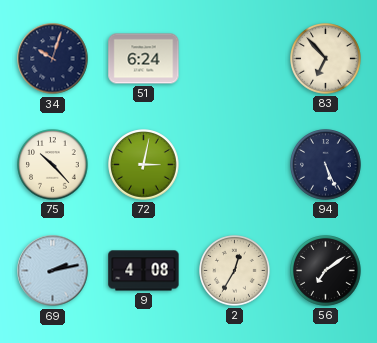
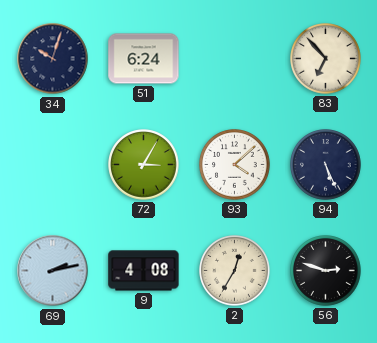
75: 10:23 -> none
72: 3:02 -> 3:05
93: none -> 4:08
56: 7:09 -> 2:48
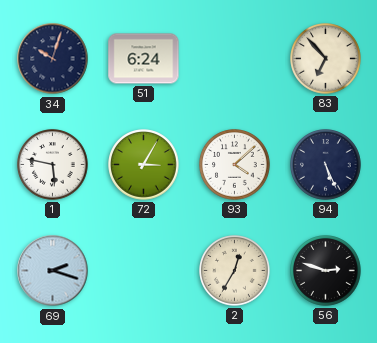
1: none -> 5:47
69: 2:13 -> 2:18
9: 4:08 -> none
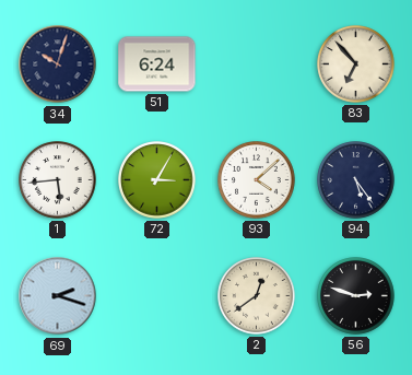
1: 5:47 -> 5:44
94: 5:26 -> 5:24
2: 12:35 -> 12:39
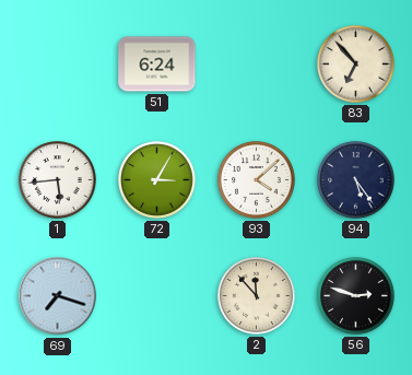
34: 10:03 -> none
69: 2:18 -> 7:18
2: 12:39 -> 11:53
